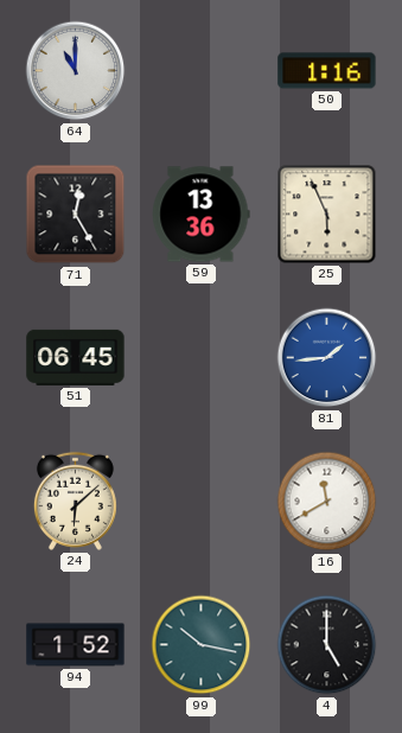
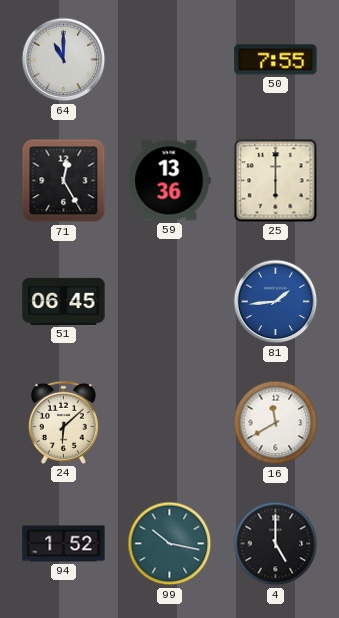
50: 1:16 -> 7:55
25: 5:56 -> 6:00
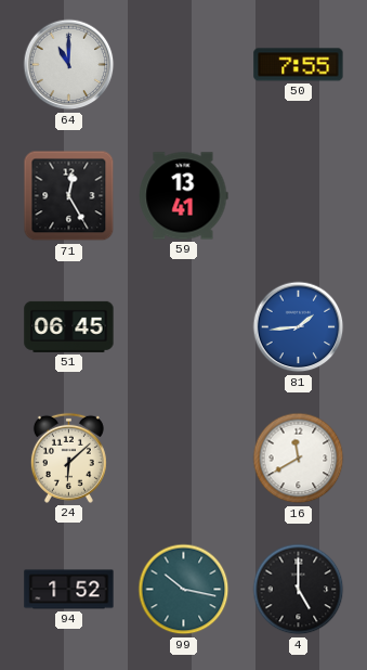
59: 13:36 -> 13:41
25: 6:00 -> none
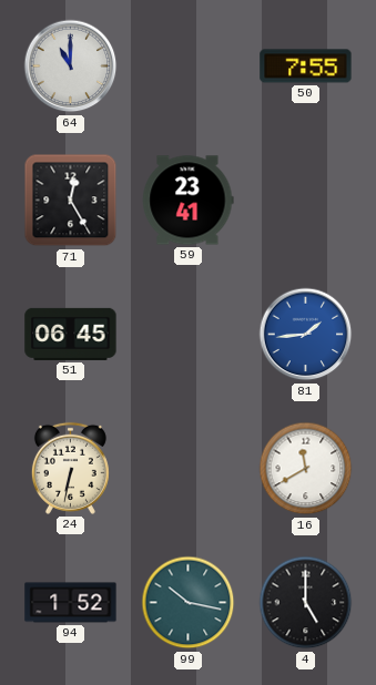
59: 13:41 -> 23:41
24: 6:08 -> 6:32
